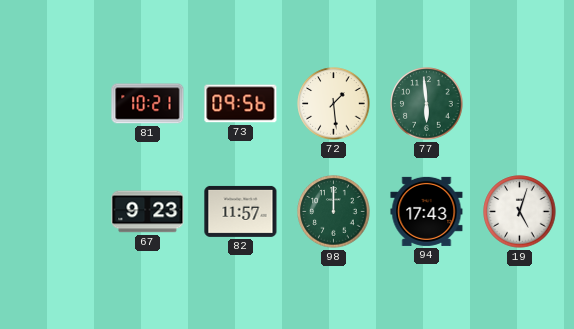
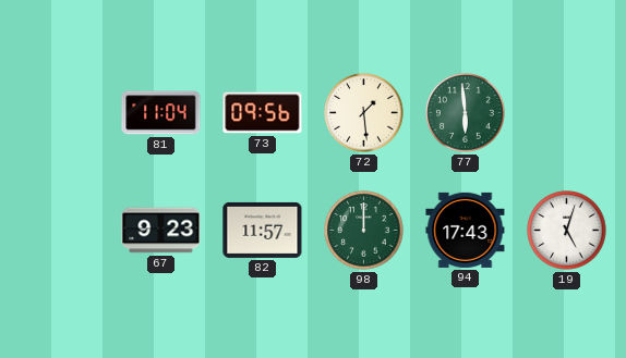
81: 10:21 -> 11:04
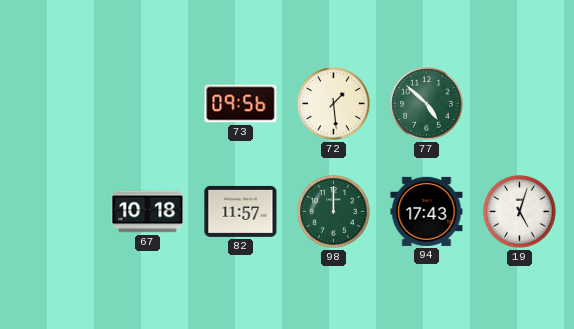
81: 11:04 -> none
77: 5:59 -> 4:52
67: 9:23 -> 10:18
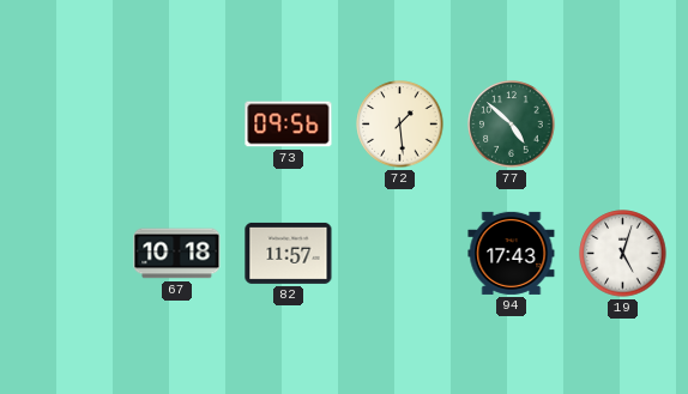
98: 12:00 -> none
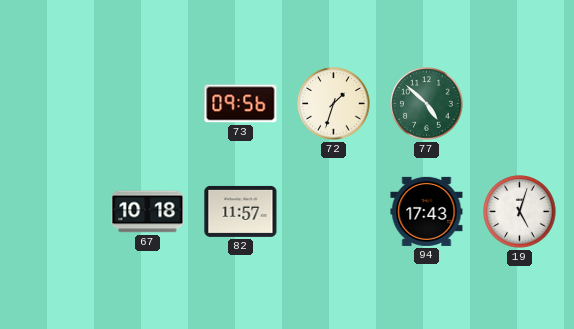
72: 1:29 -> 1:33
